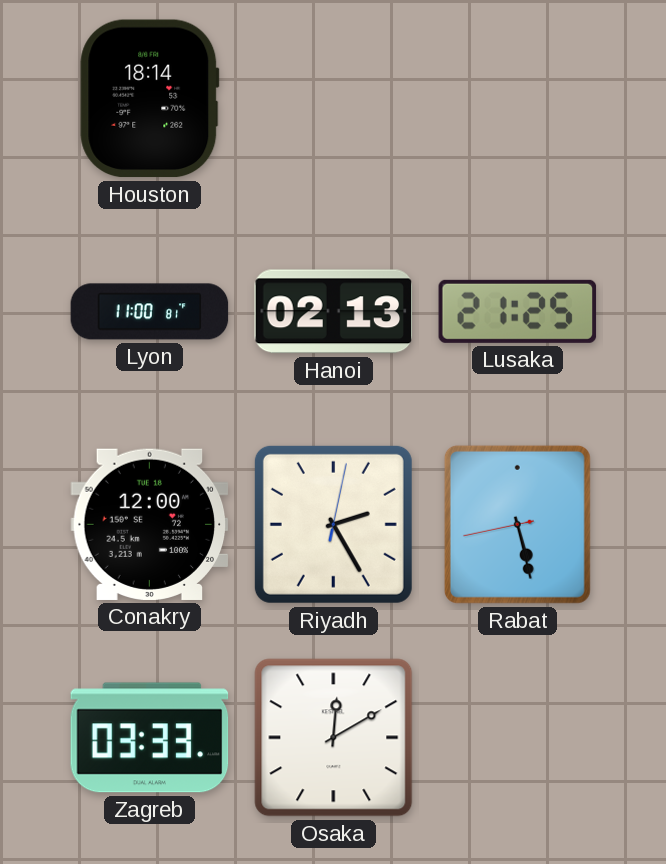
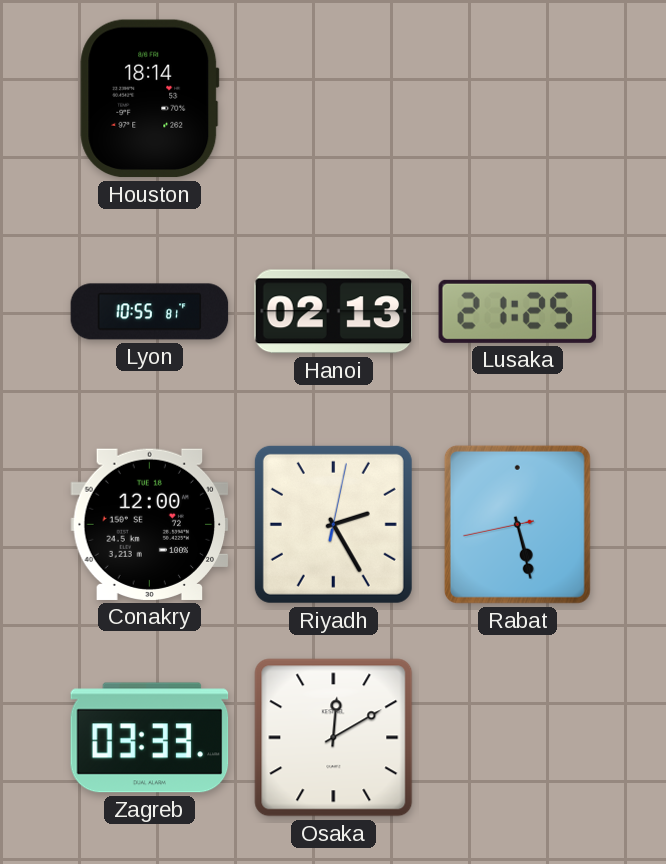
Lyon: 11:00 -> 10:55
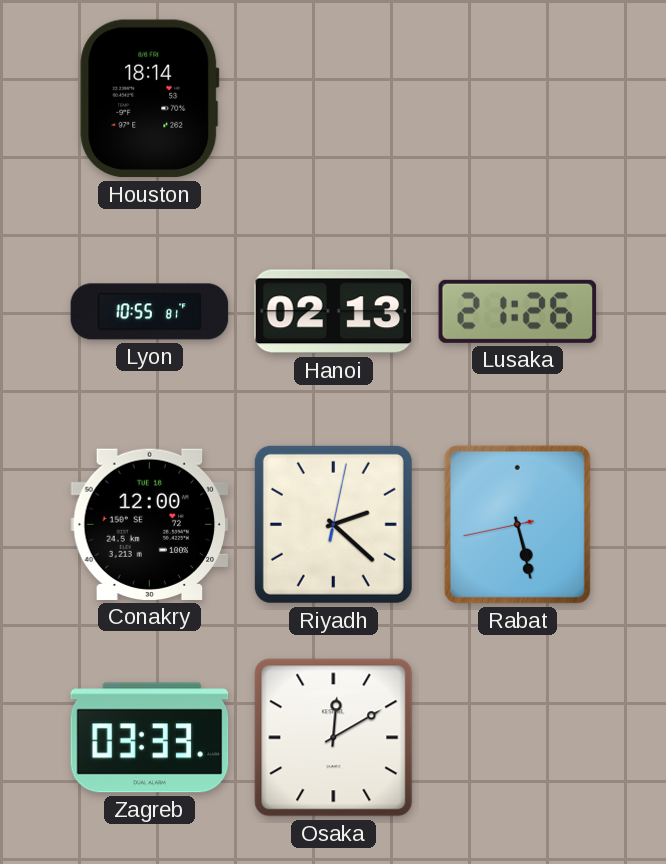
Lusaka: 21:25 -> 21:26
Riyadh: 2:25 -> 2:22
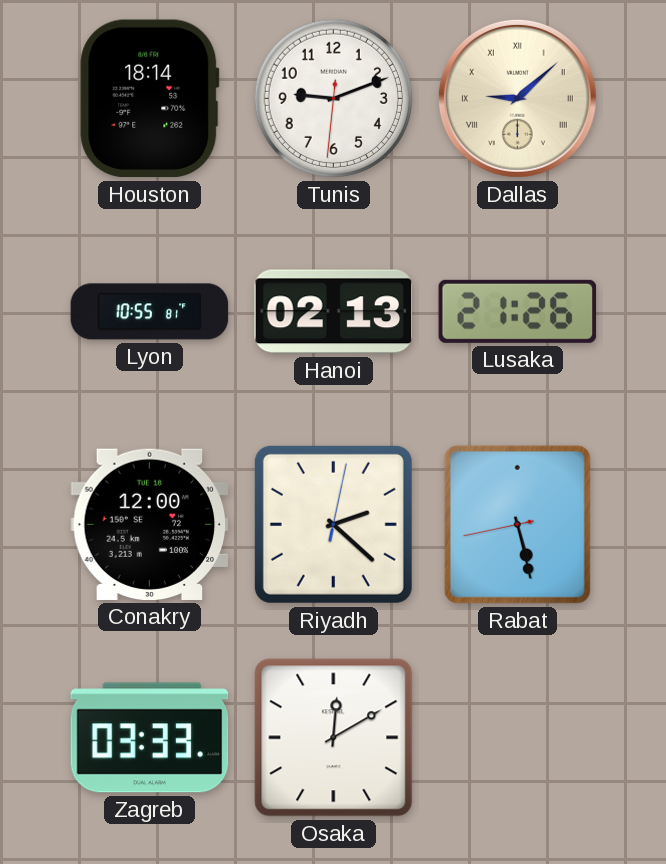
Tunis: none -> 9:11
Dallas: none -> 9:08
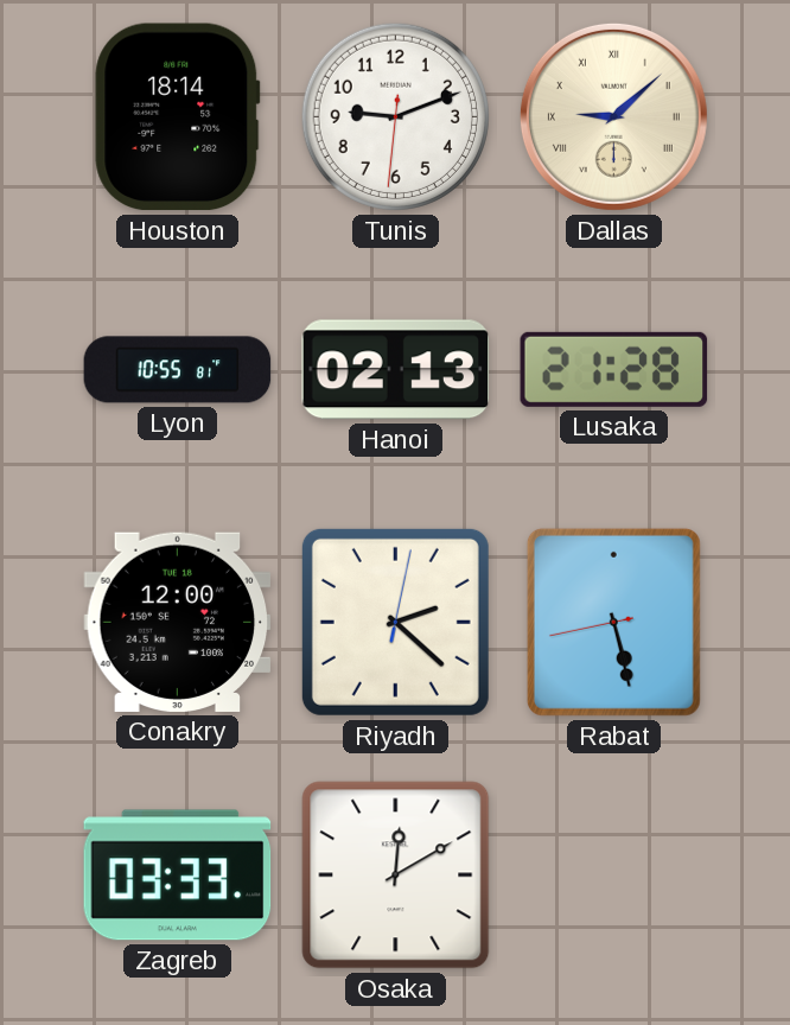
Lusaka: 21:26 -> 21:28
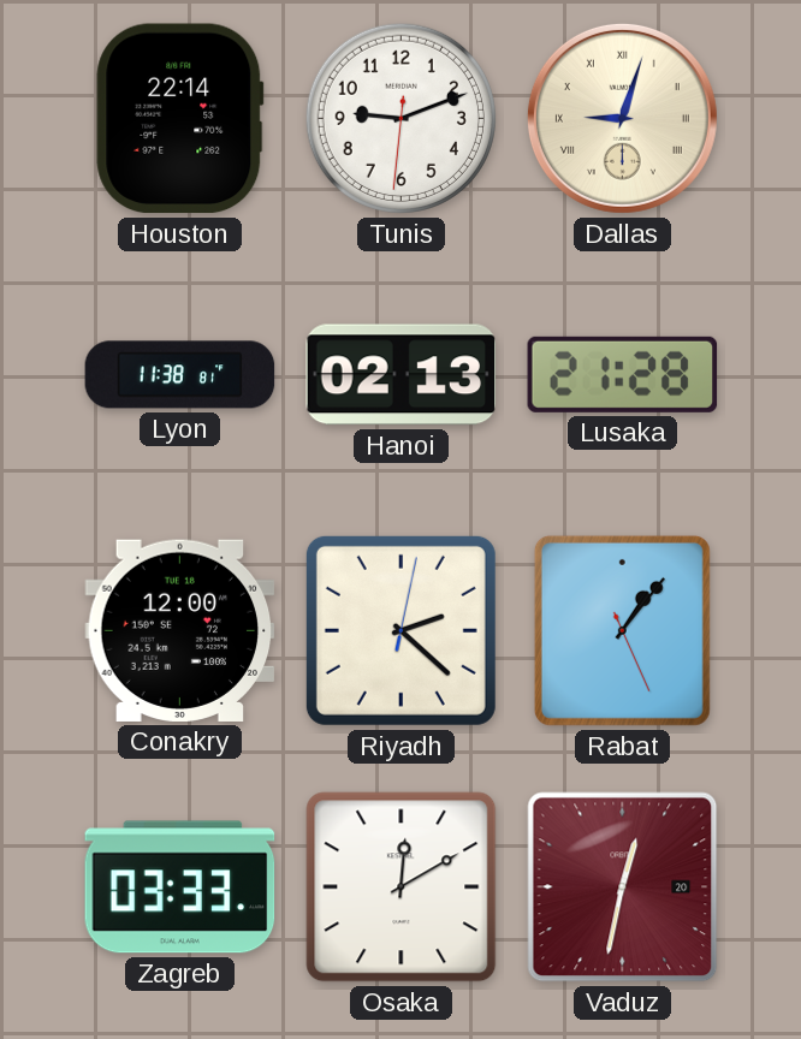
Houston: 18:14 -> 22:14
Dallas: 9:08 -> 9:03
Lyon: 10:55 -> 11:38
Rabat: 5:27 -> 1:06
Vaduz: none -> 12:32
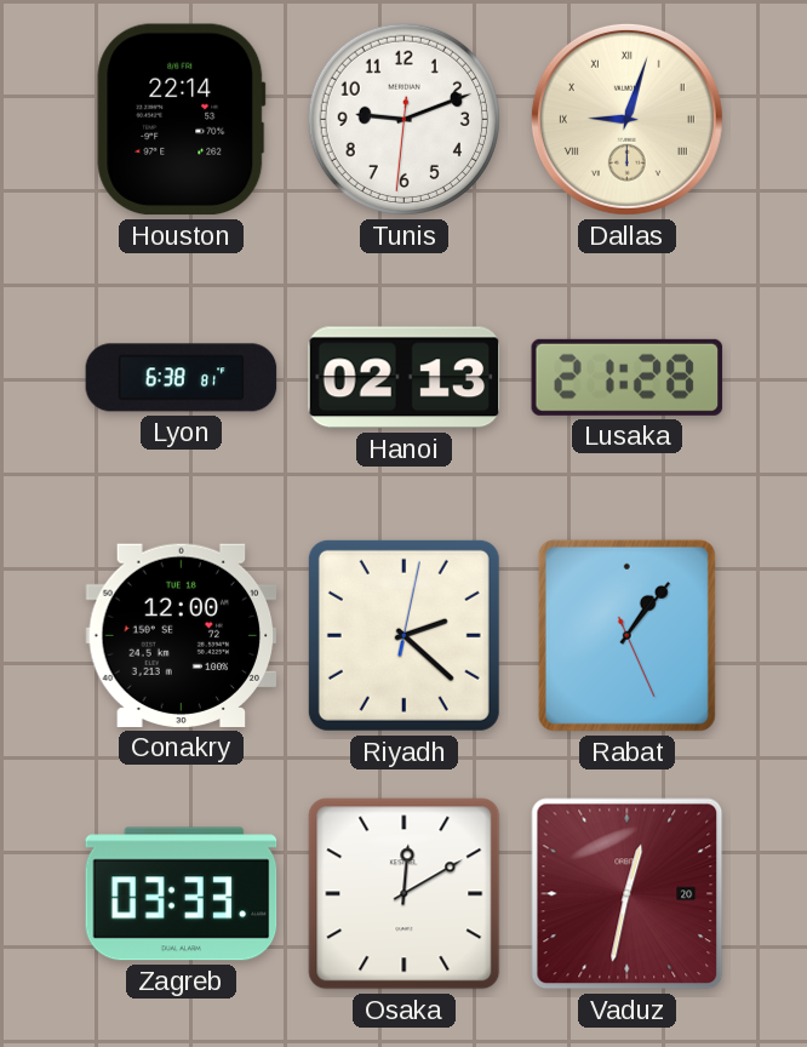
Lyon: 11:38 -> 6:38
